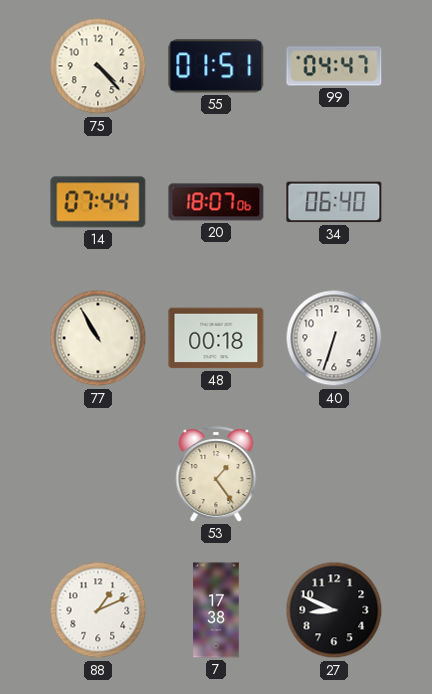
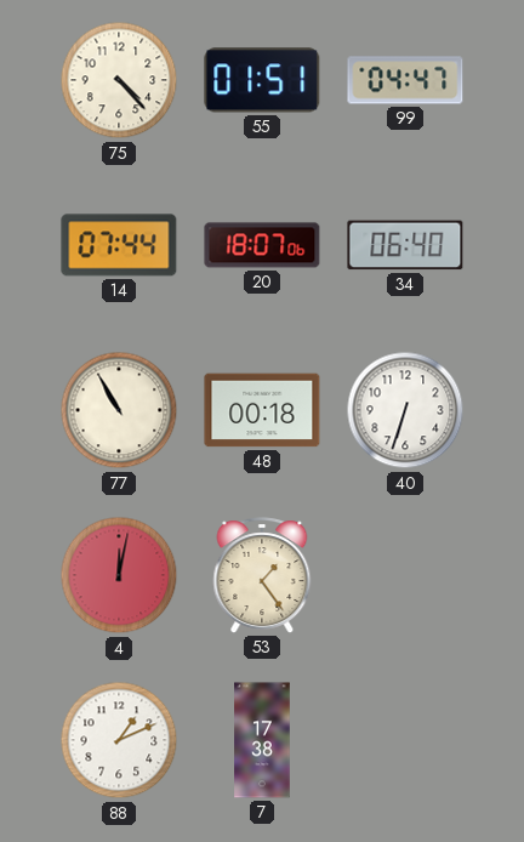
4: none -> 12:02
27: 8:49 -> none
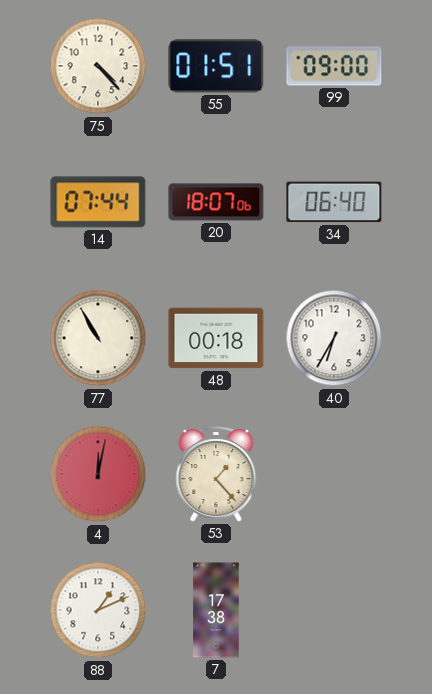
99: 04:47 -> 09:00
40: 6:33 -> 6:35
53: 1:24 -> 1:23
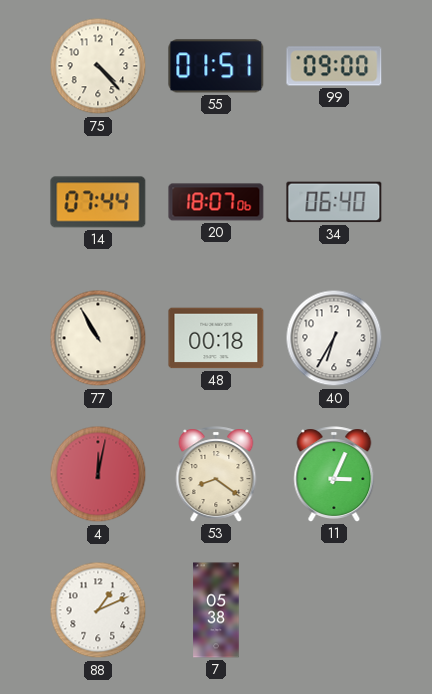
53: 1:23 -> 8:21
11: none -> 3:04
7: 17:38 -> 05:38
